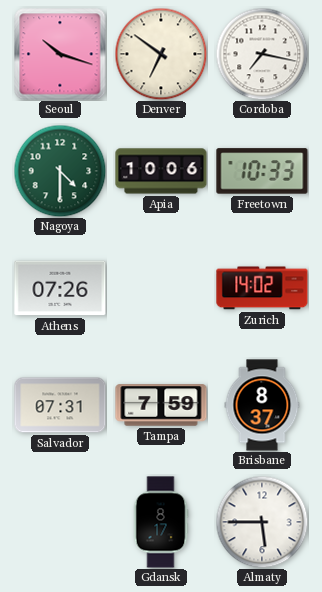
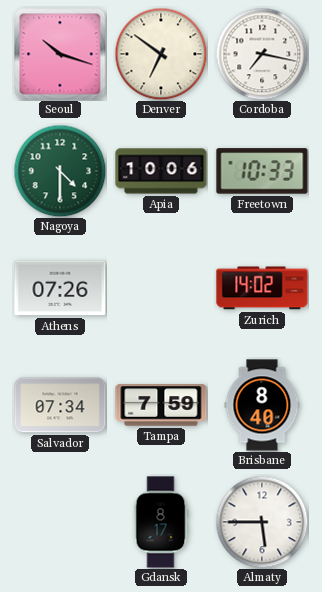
Salvador: 07:31 -> 07:34
Brisbane: 8:37 -> 8:40
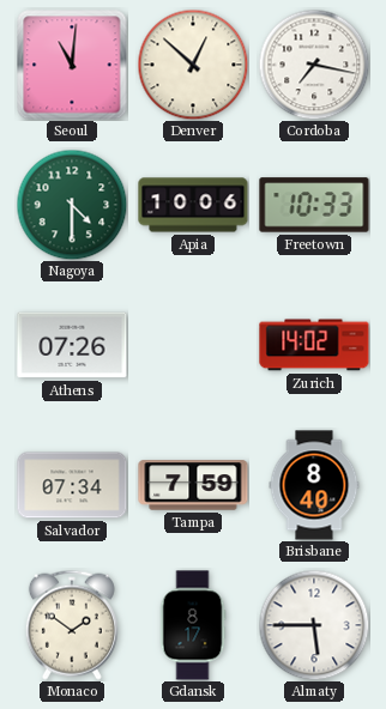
Seoul: 10:18 -> 11:01
Denver: 6:51 -> 12:52
Monaco: none -> 1:51
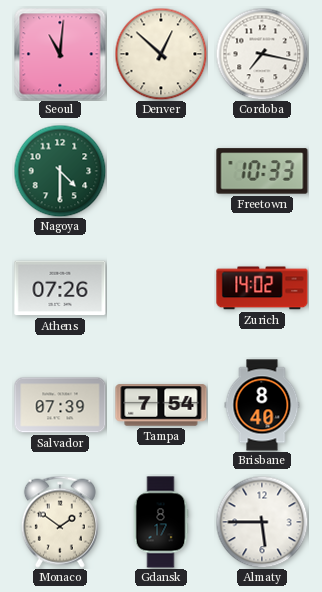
Apia: 10:06 -> none
Salvador: 07:34 -> 07:39
Tampa: 7:59 -> 7:54
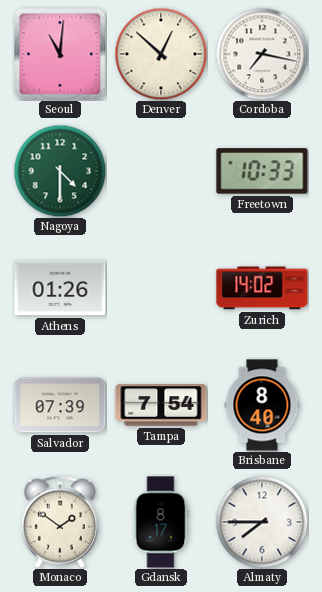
Athens: 07:26 -> 01:26
Almaty: 5:45 -> 7:45
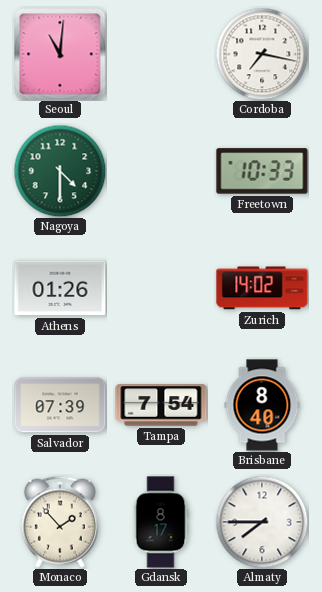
Denver: 12:52 -> none
Monaco: 1:51 -> 1:53
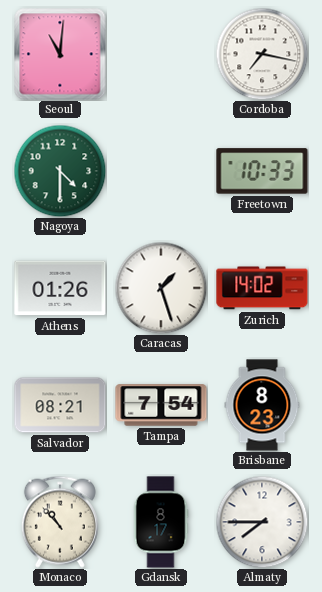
Caracas: none -> 1:27
Salvador: 07:39 -> 08:21
Brisbane: 8:40 -> 8:23
Monaco: 1:53 -> 10:53
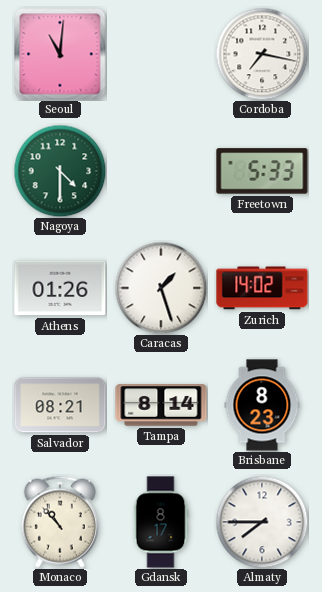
Freetown: 10:33 -> 5:33
Tampa: 7:54 -> 8:14
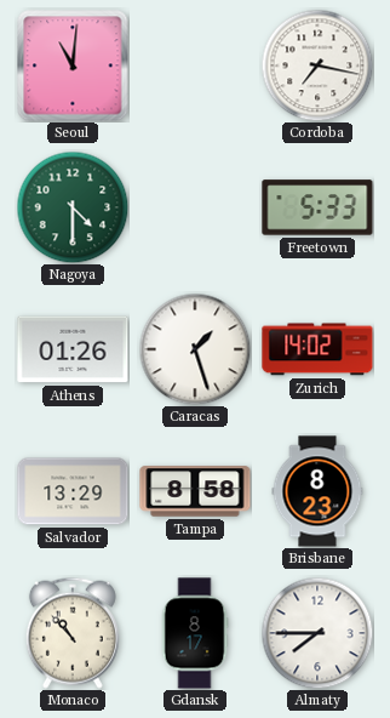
Salvador: 08:21 -> 13:29
Tampa: 8:14 -> 8:58
